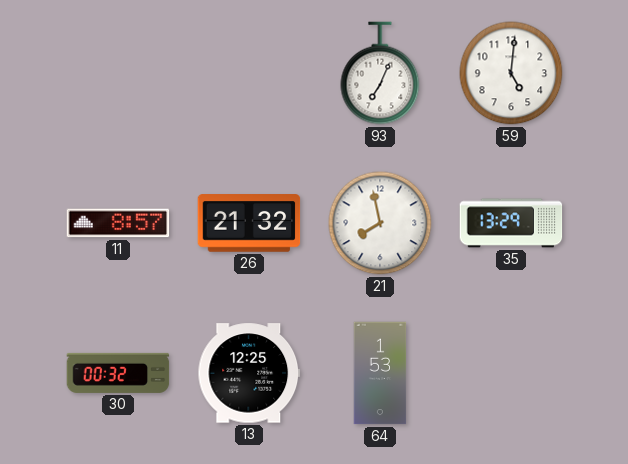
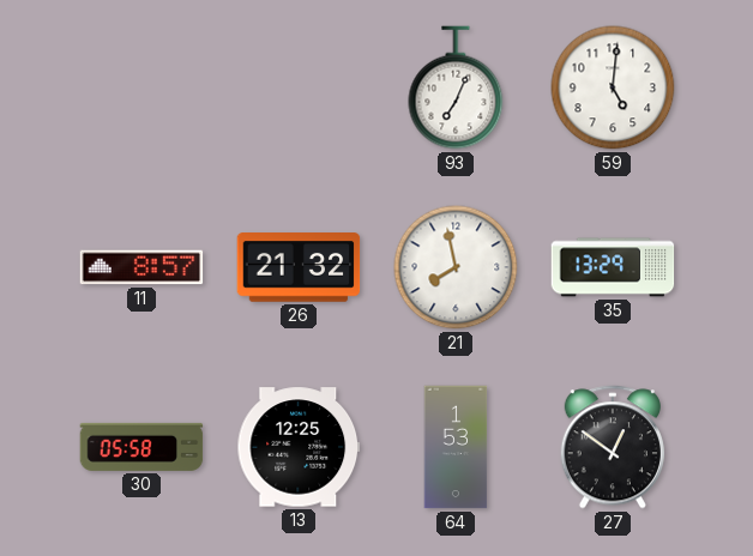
30: 00:32 -> 05:58
27: none -> 12:51
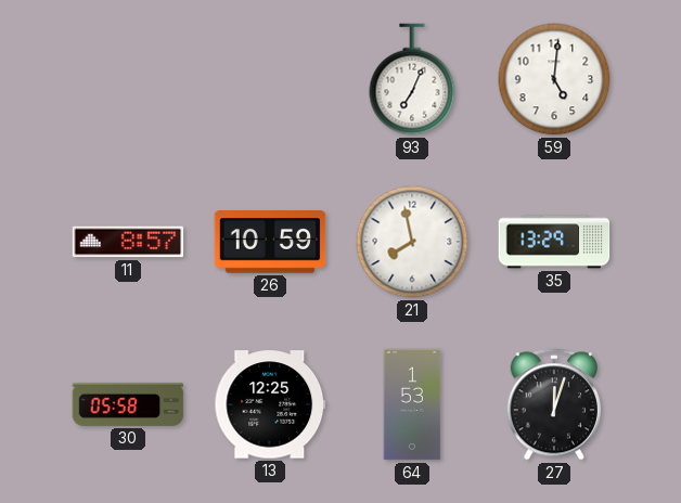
26: 21:32 -> 10:59
27: 12:51 -> 12:03
